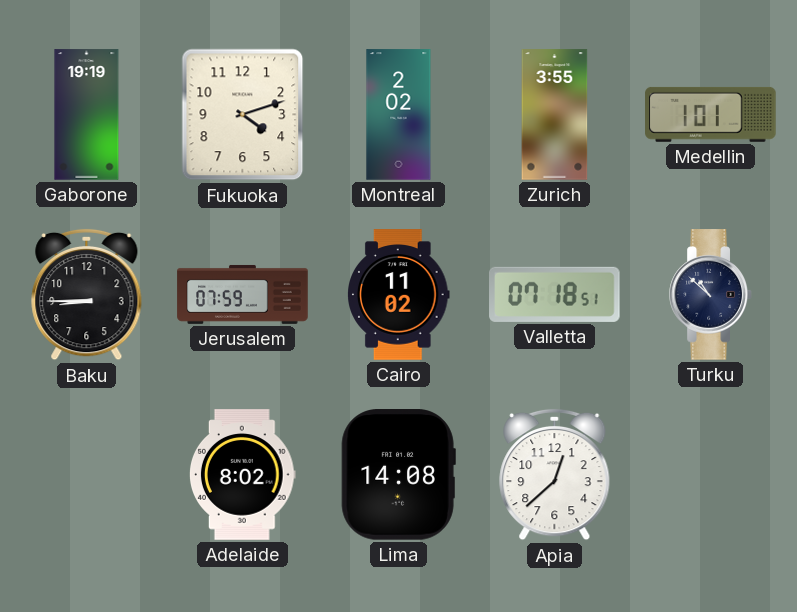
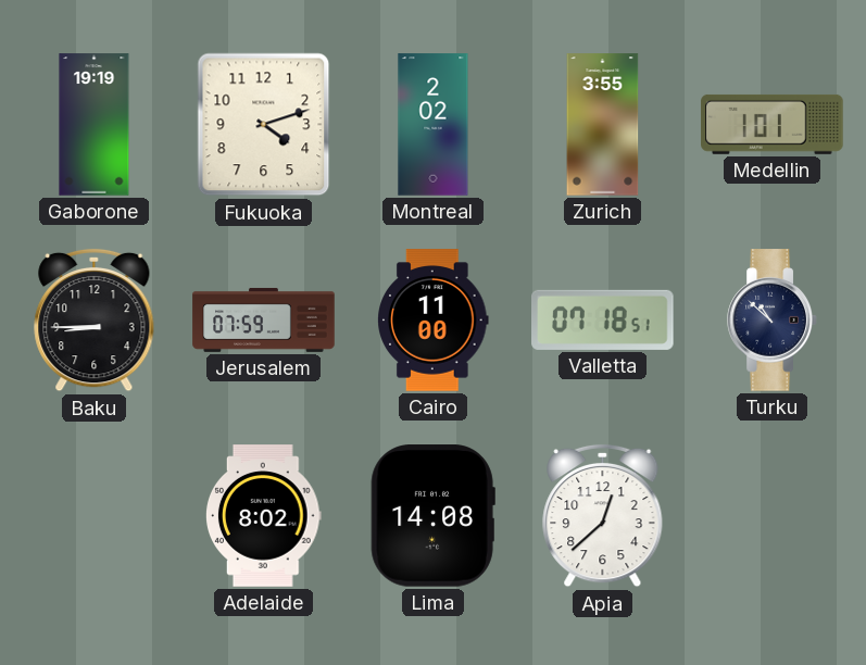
Cairo: 11:02 -> 11:00
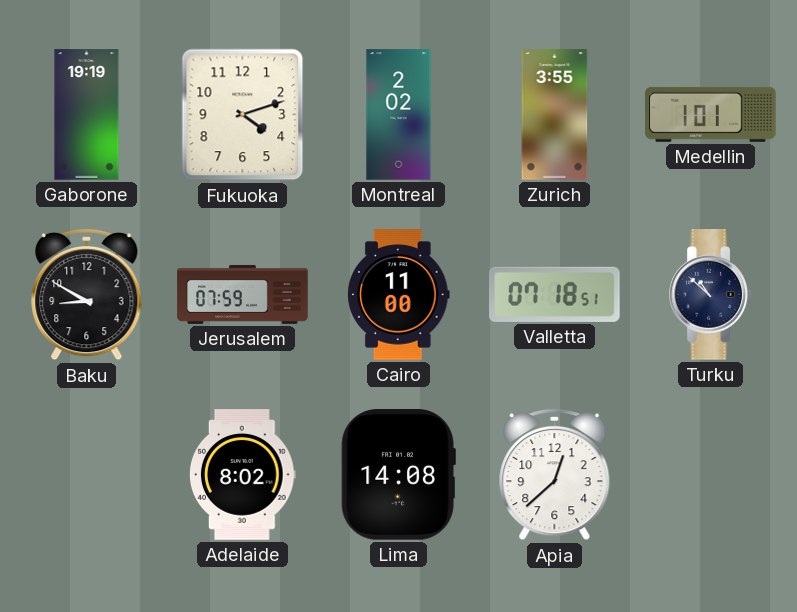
Baku: 8:45 -> 8:50
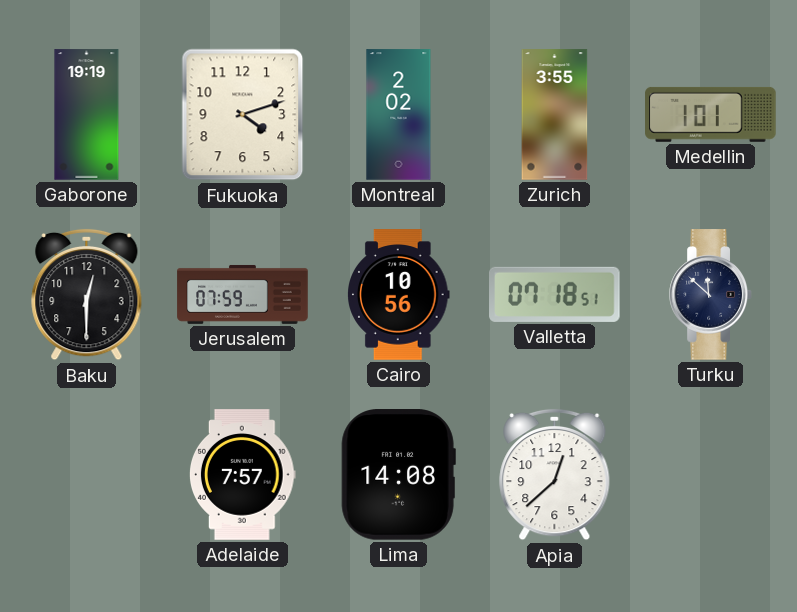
Baku: 8:50 -> 12:30
Cairo: 11:00 -> 10:56
Turku: 10:52 -> 11:52
Adelaide: 8:02 -> 7:57
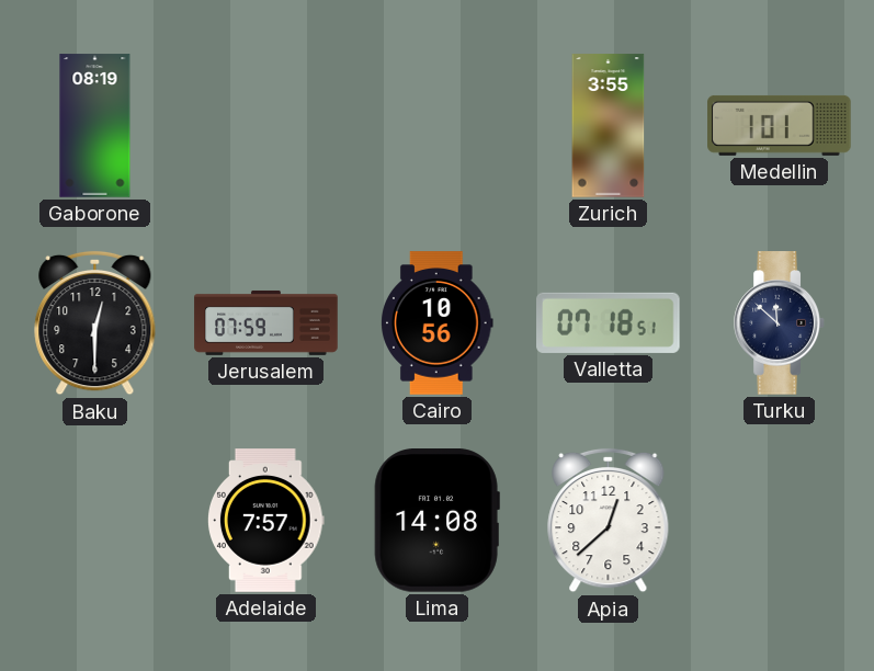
Gaborone: 19:19 -> 08:19
Fukuoka: 4:12 -> none
Montreal: 2:02 -> none
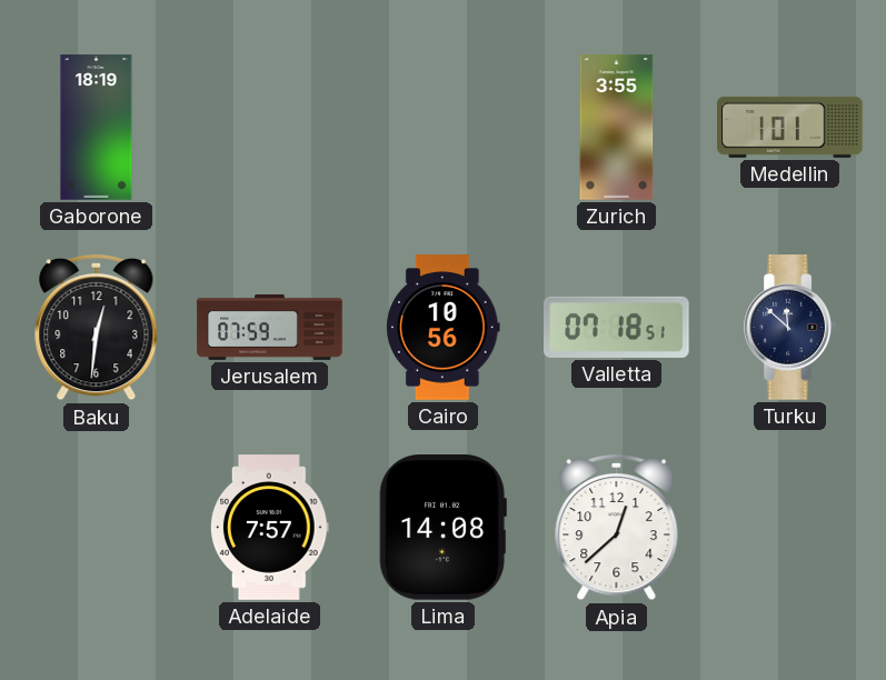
Gaborone: 08:19 -> 18:19
Baku: 12:30 -> 12:31
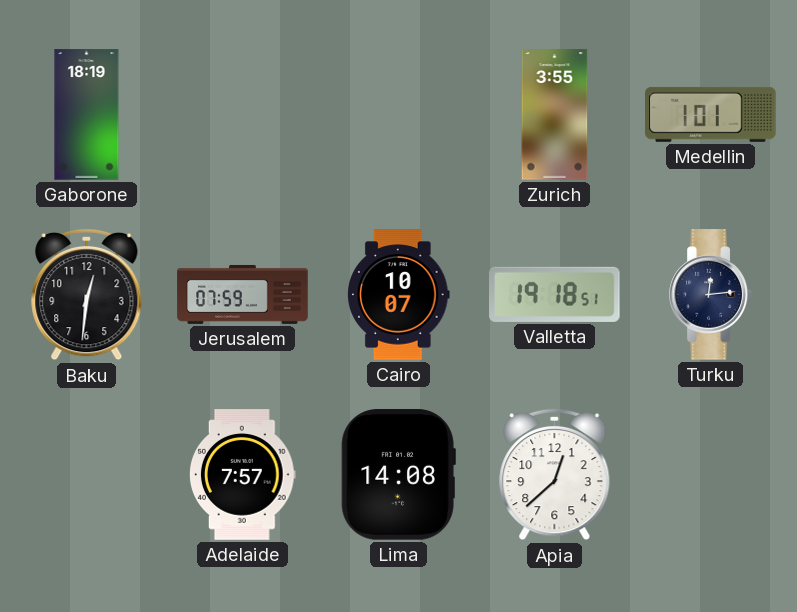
Cairo: 10:56 -> 10:07
Valletta: 07:18 -> 19:18
Turku: 11:52 -> 12:14
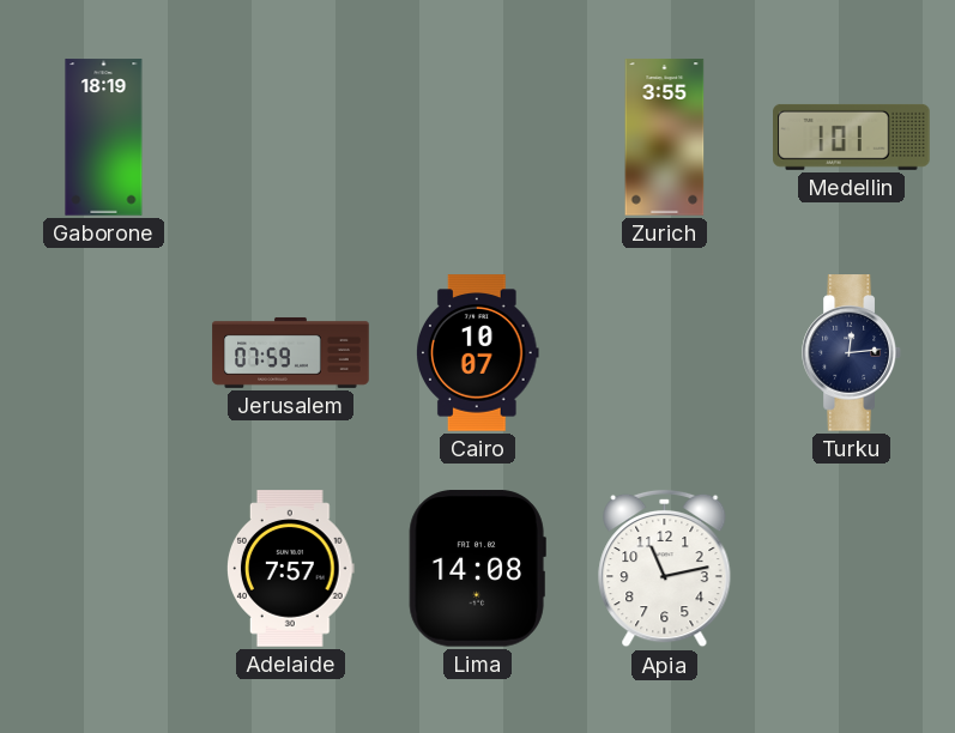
Baku: 12:31 -> none
Valletta: 19:18 -> none
Apia: 12:38 -> 11:13
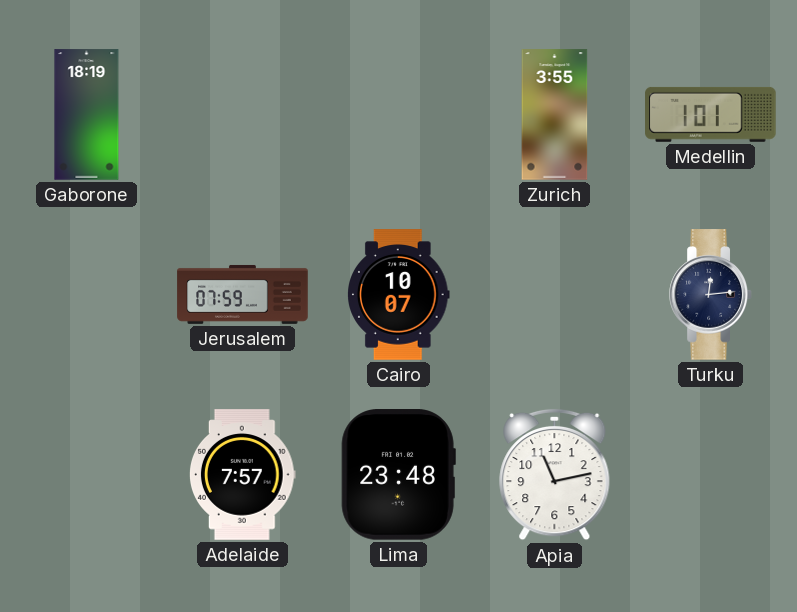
Lima: 14:08 -> 23:48
